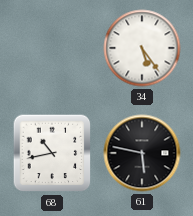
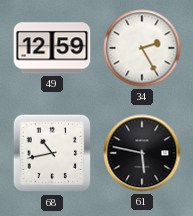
49: none -> 12:59
34: 5:24 -> 2:25
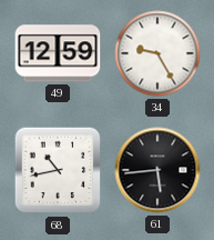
34: 2:25 -> 9:25
61: 5:47 -> 5:44
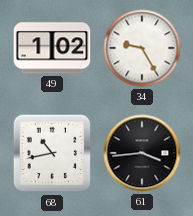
49: 12:59 -> 1:02
61: 5:44 -> 3:44
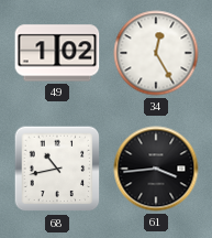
34: 9:25 -> 12:25
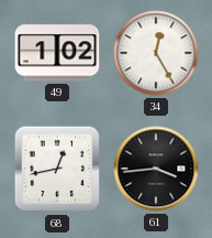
68: 10:43 -> 12:43
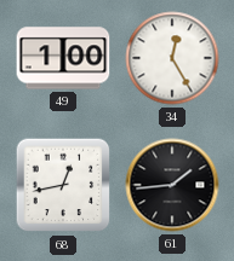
49: 1:02 -> 1:00
61: 3:44 -> 1:44
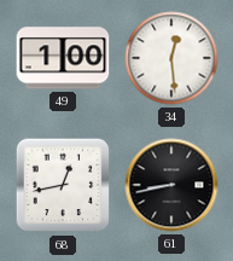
34: 12:25 -> 12:29
61: 1:44 -> 8:43
